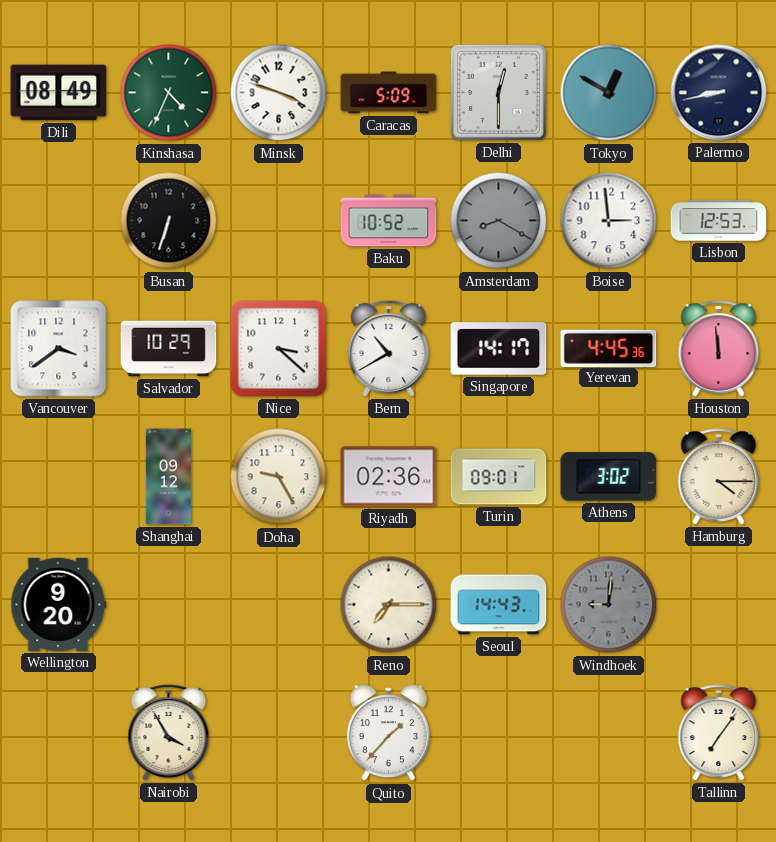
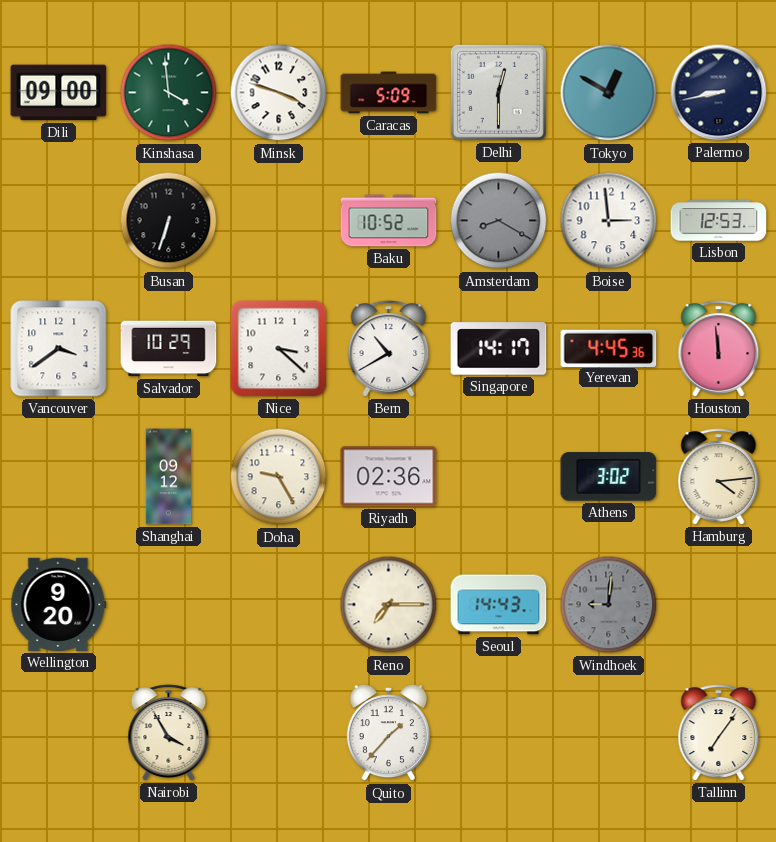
Dili: 08:49 -> 09:00
Kinshasa: 4:34 -> 3:59
Turin: 09:01 -> none
Hamburg: 4:15 -> 4:14
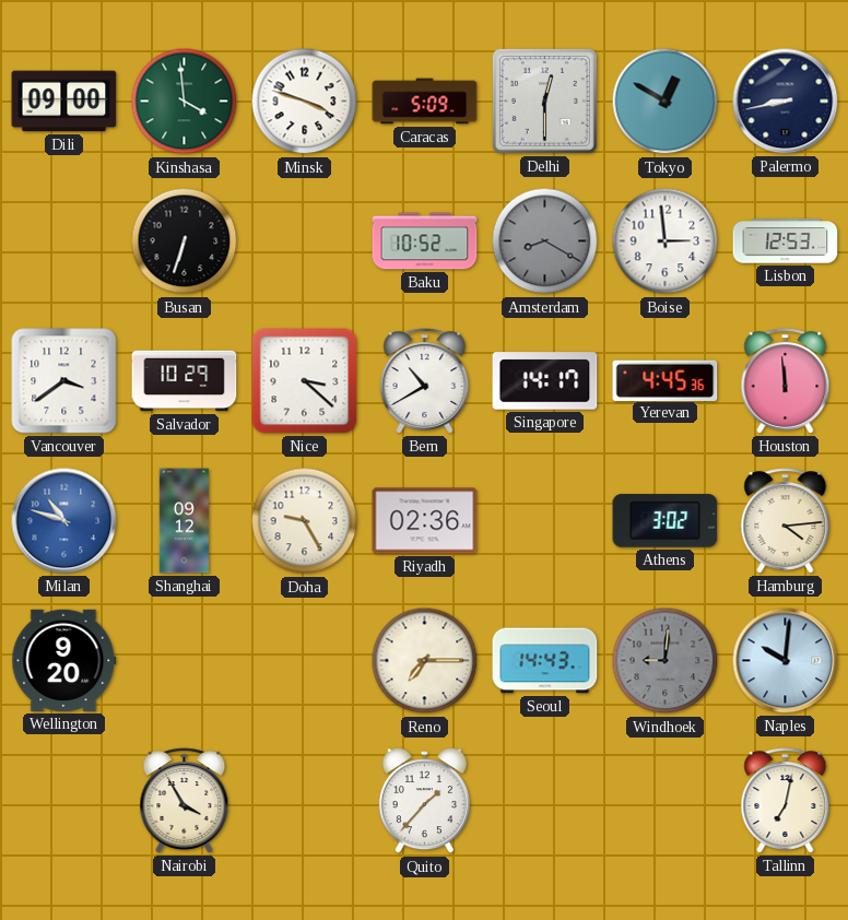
Milan: none -> 10:48
Naples: none -> 10:01
Tallinn: 7:06 -> 7:02
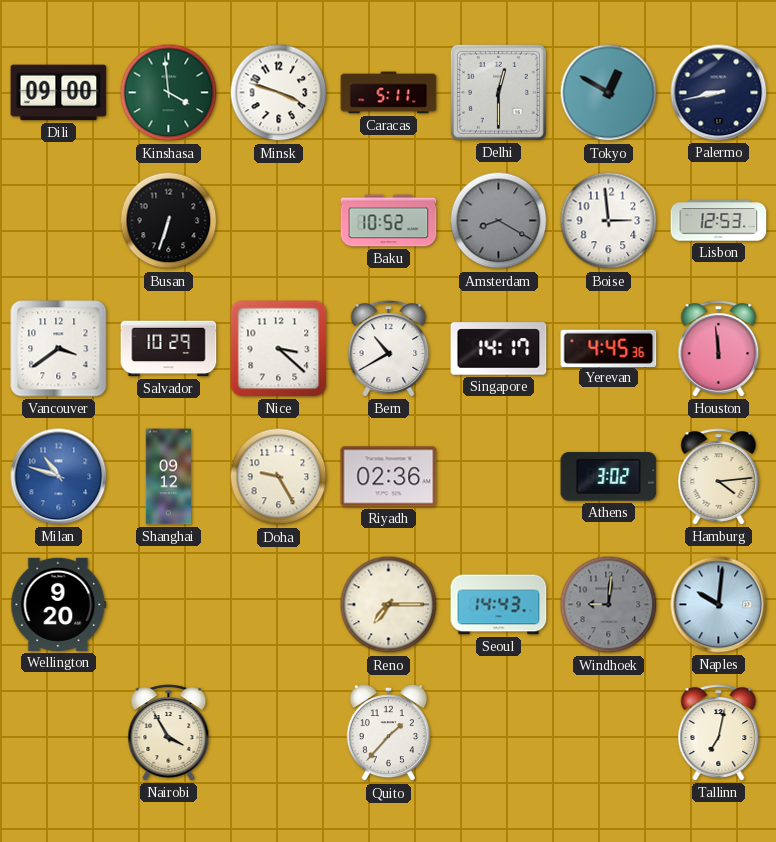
Caracas: 5:09 -> 5:11
